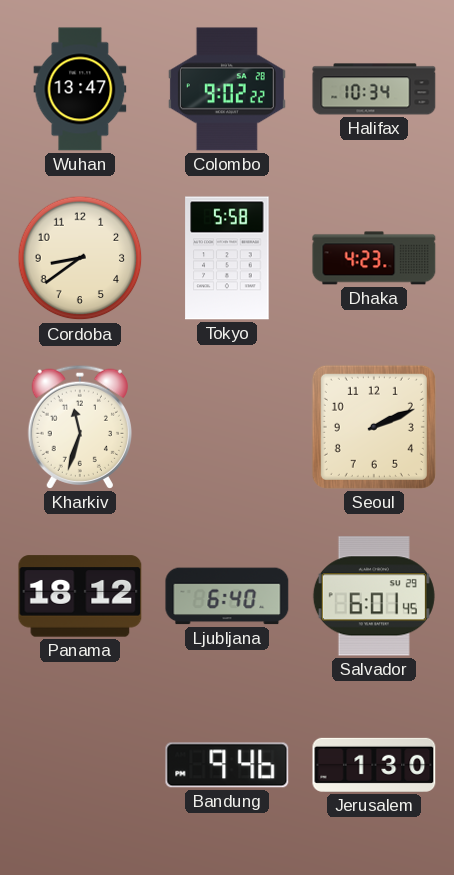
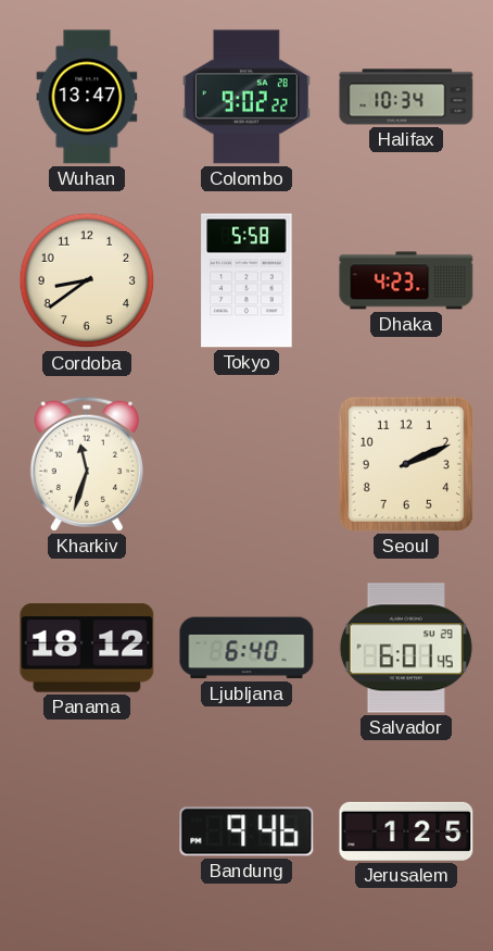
Jerusalem: 1:30 -> 1:25
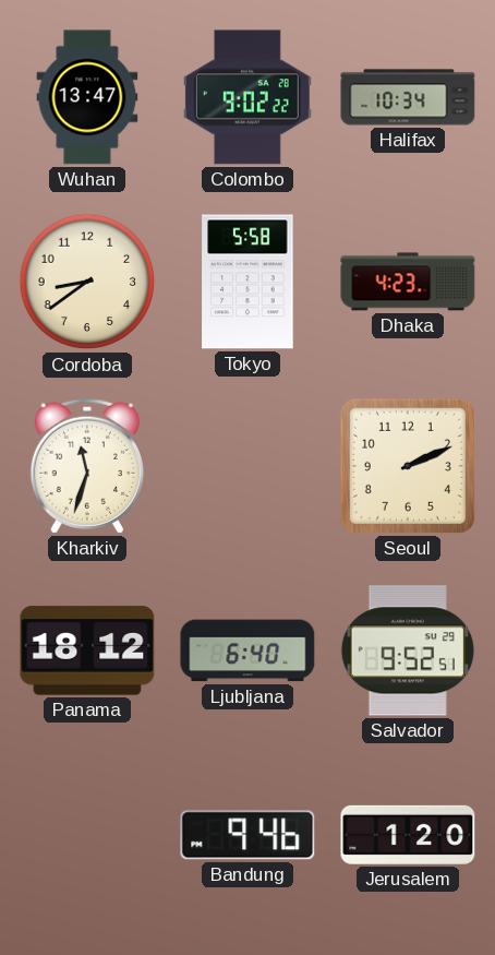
Salvador: 6:01 -> 9:52
Jerusalem: 1:25 -> 1:20
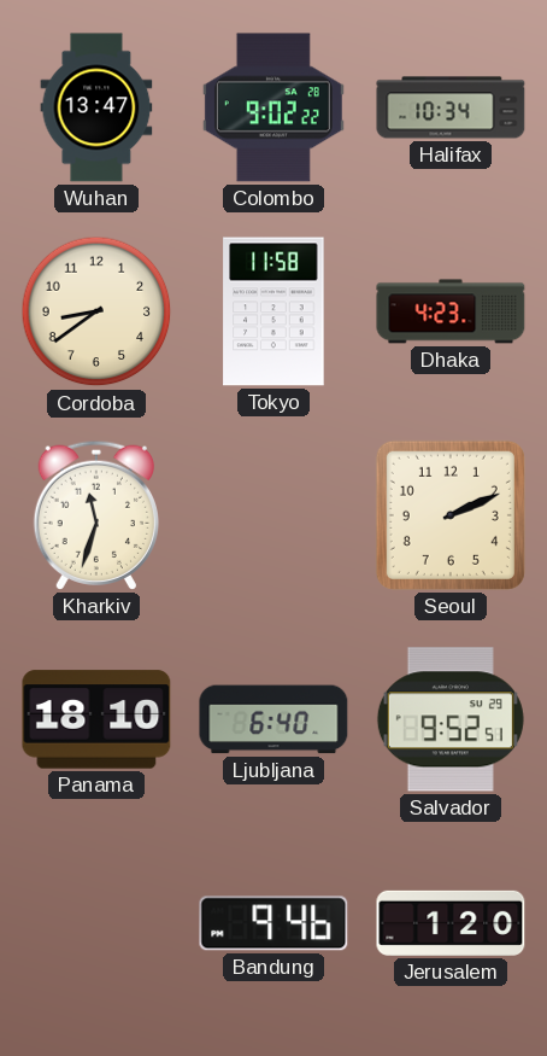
Tokyo: 5:58 -> 11:58
Panama: 18:12 -> 18:10
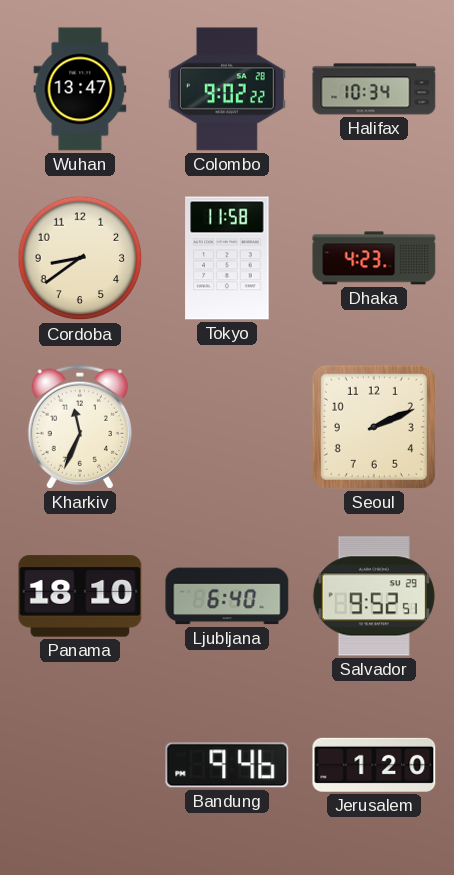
Kharkiv: 11:33 -> 11:34
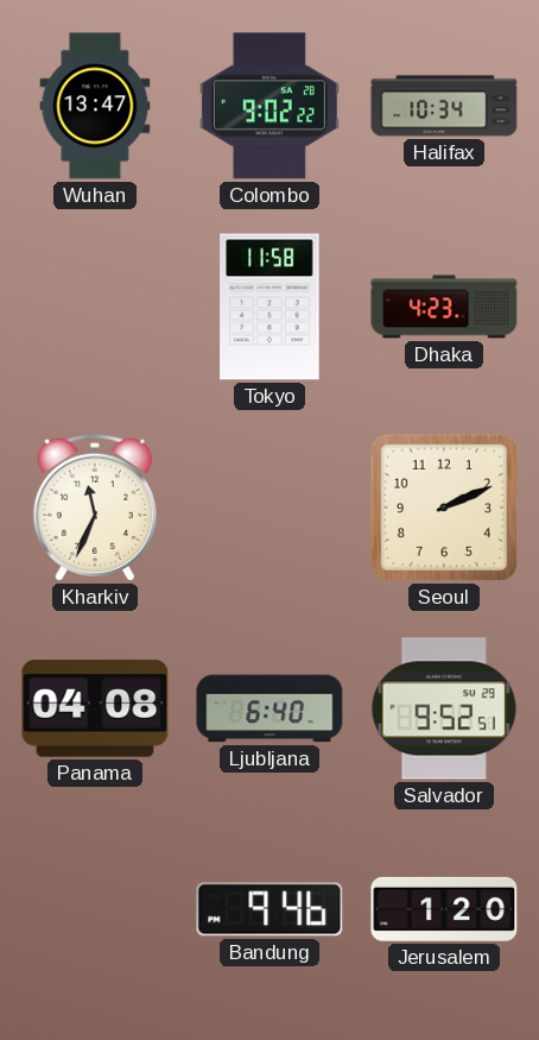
Cordoba: 8:39 -> none
Panama: 18:10 -> 04:08
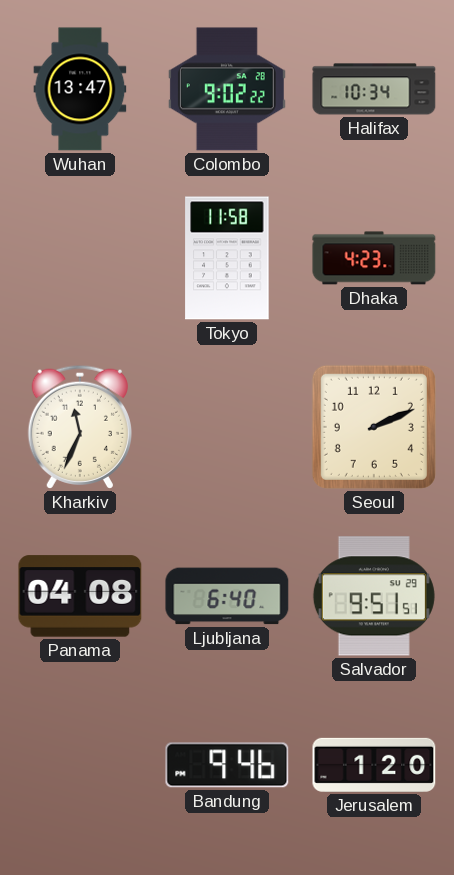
Salvador: 9:52 -> 9:51
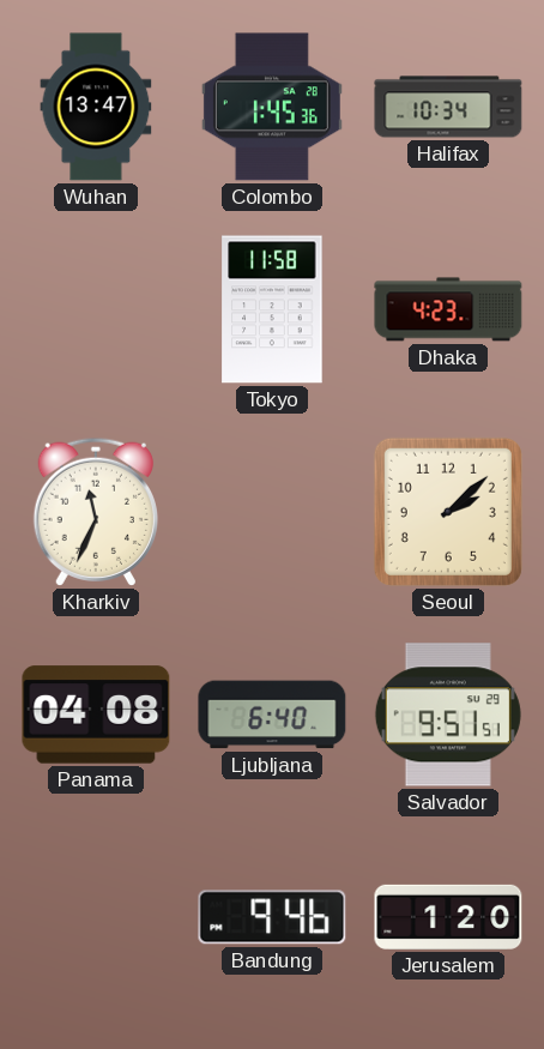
Colombo: 9:02 -> 1:45
Seoul: 2:11 -> 2:08
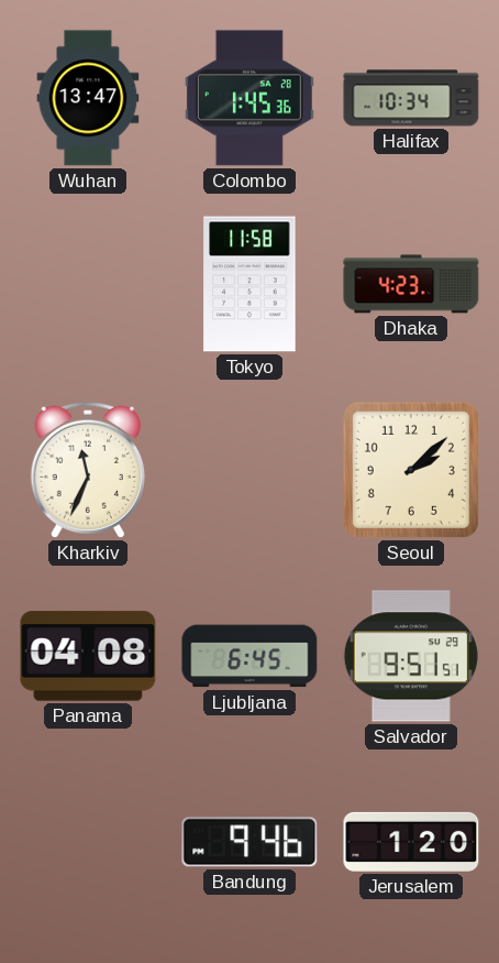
Ljubljana: 6:40 -> 6:45
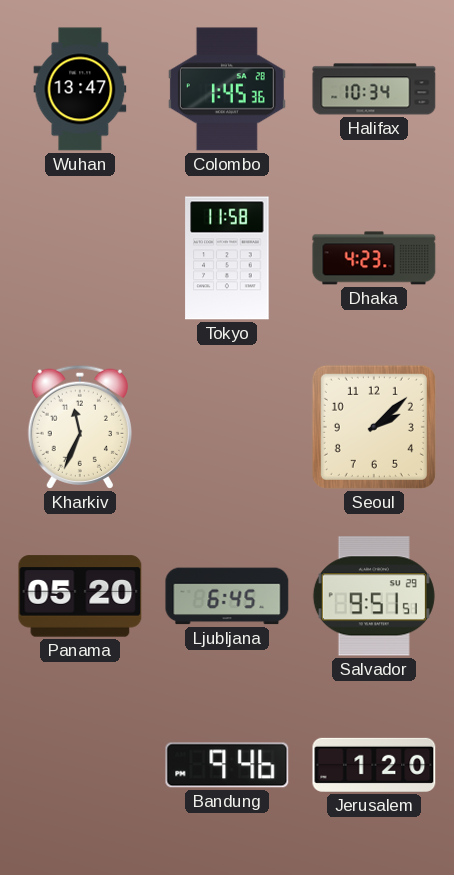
Panama: 04:08 -> 05:20
